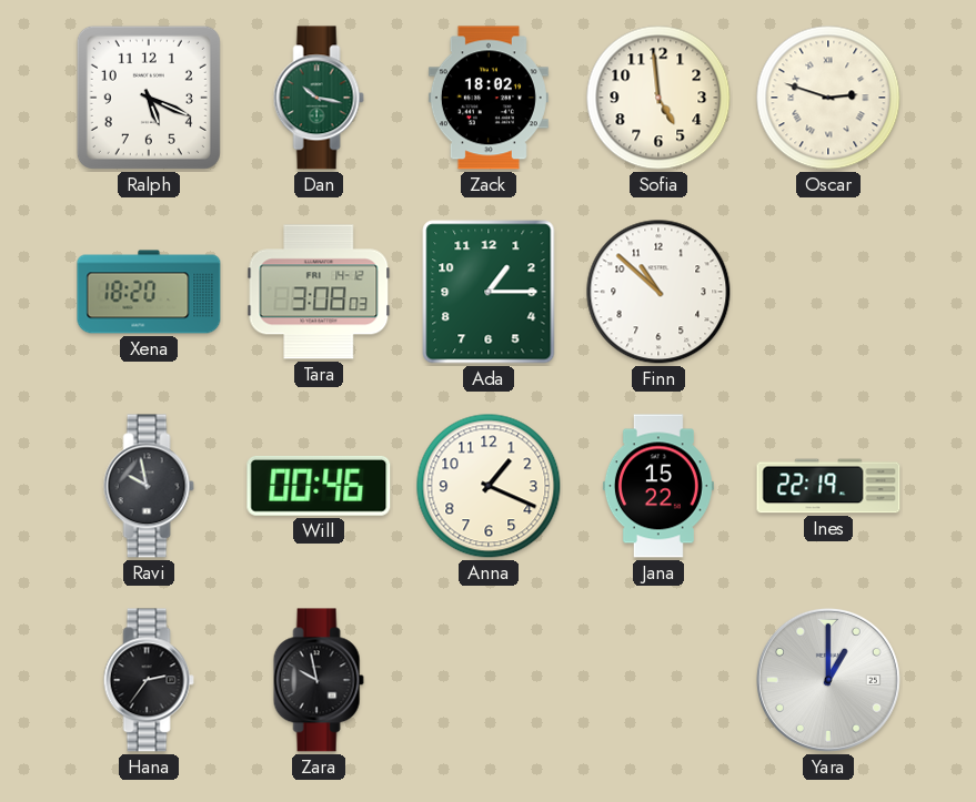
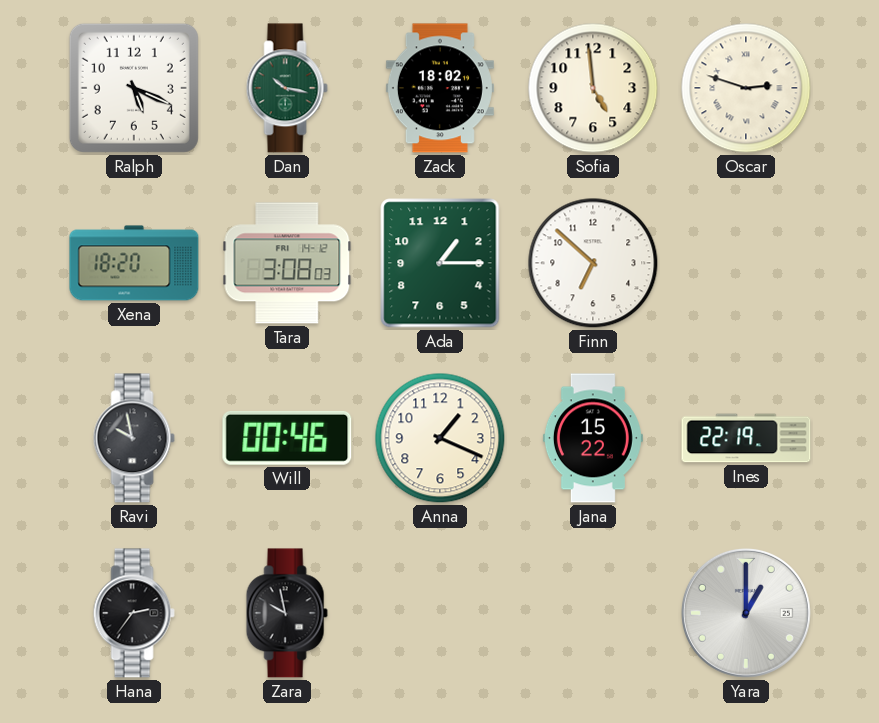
Finn: 10:52 -> 6:52
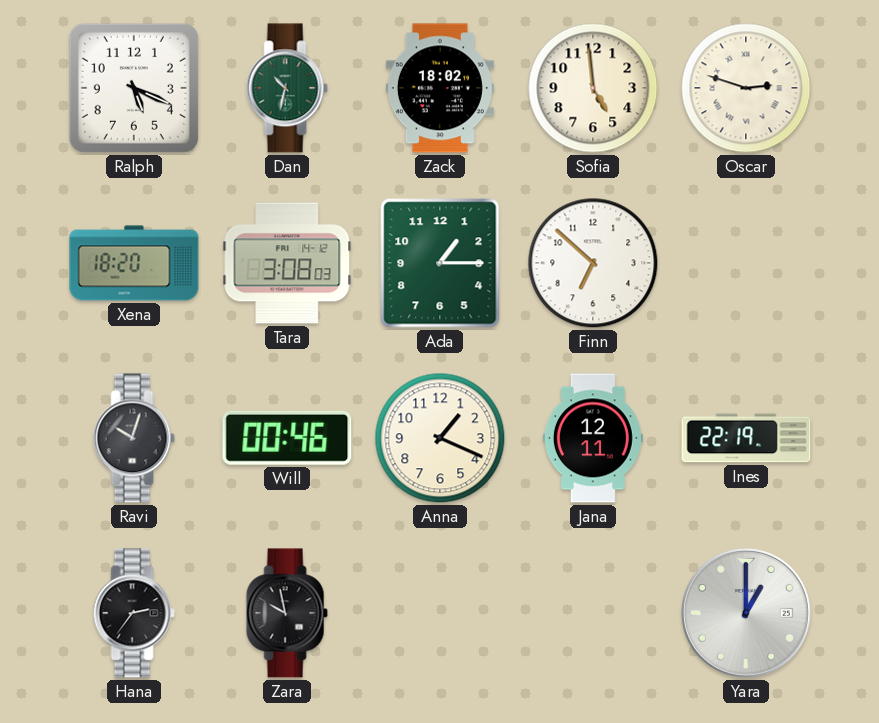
Dan: 10:17 -> 10:32
Ravi: 9:58 -> 10:03
Jana: 15:22 -> 12:11
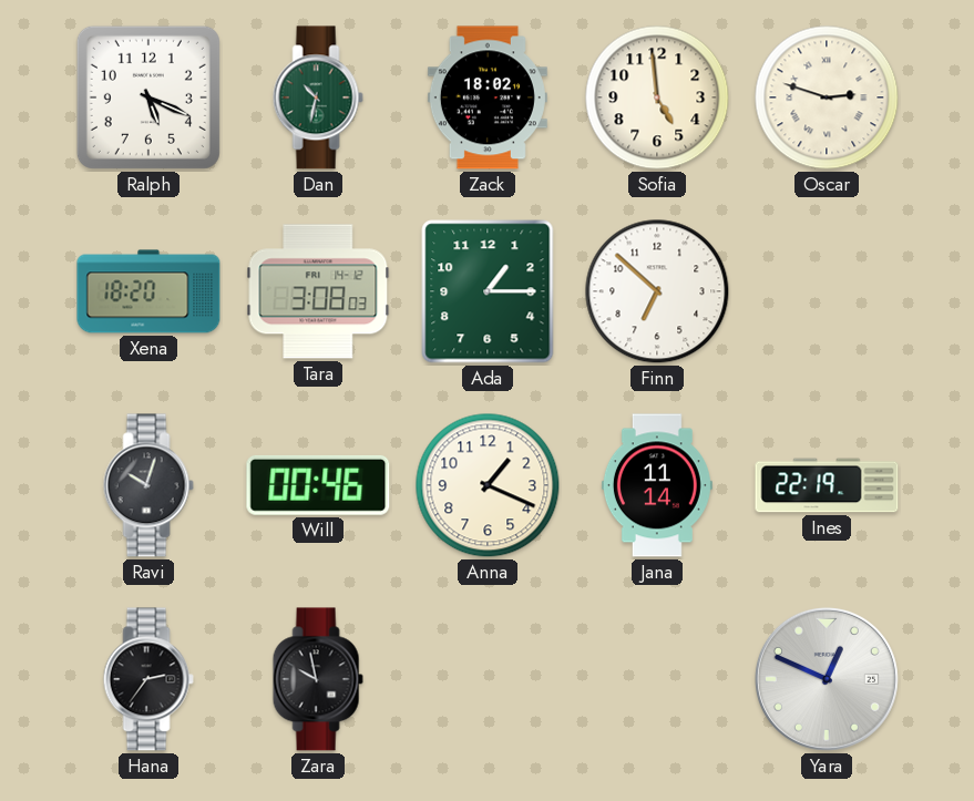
Jana: 12:11 -> 11:14
Yara: 1:00 -> 12:49
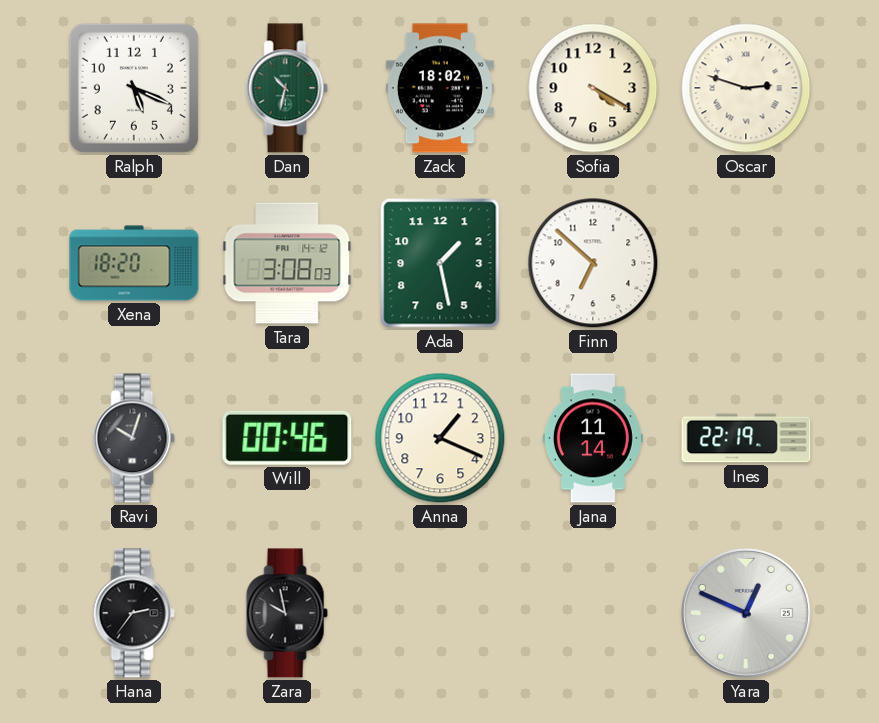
Sofia: 4:59 -> 4:20
Ada: 1:15 -> 1:28
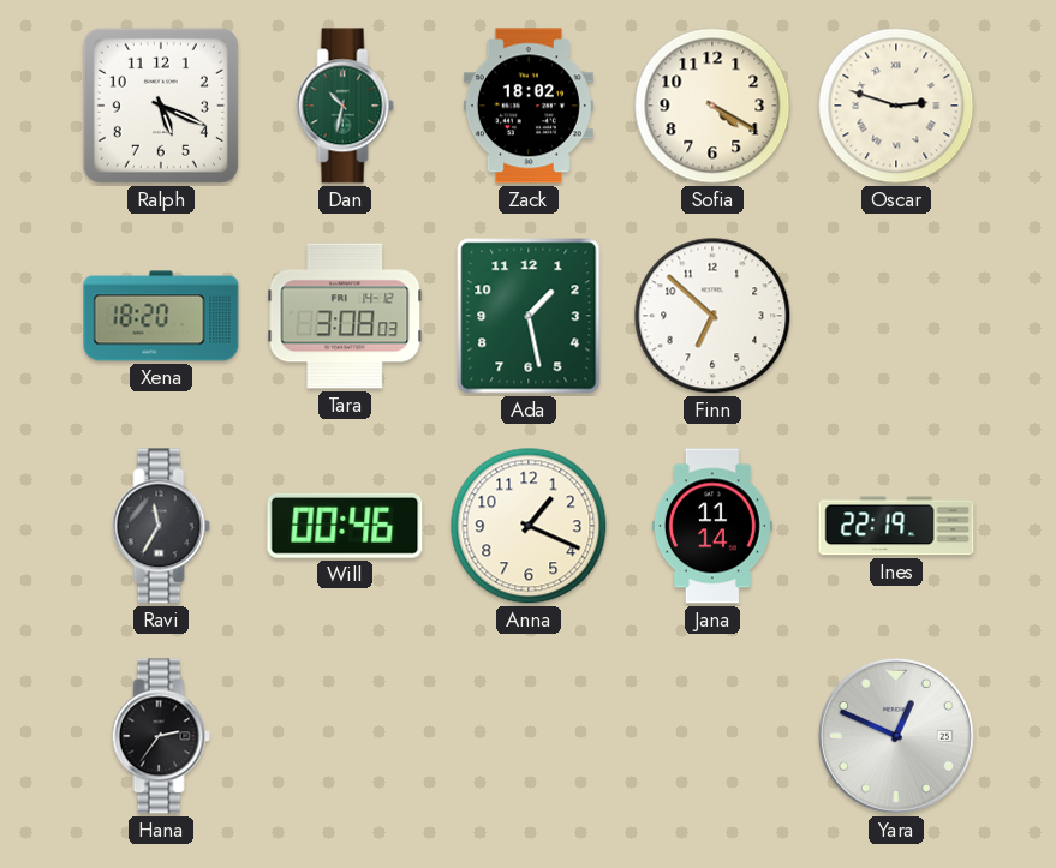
Ravi: 10:03 -> 11:35
Zara: 9:58 -> none
